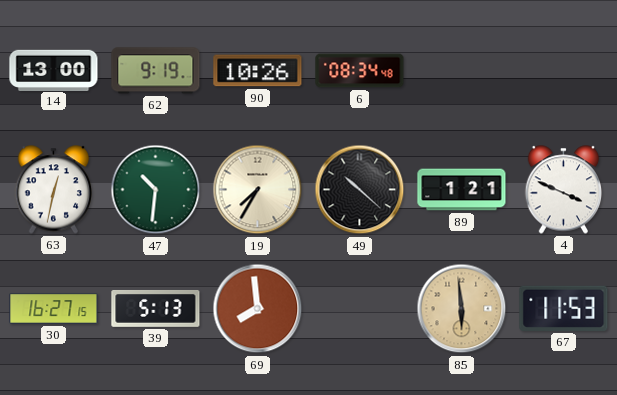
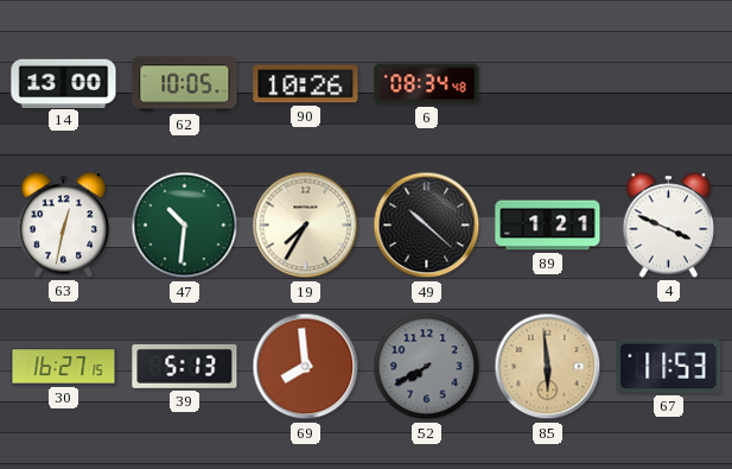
62: 9:19 -> 10:05
52: none -> 7:40
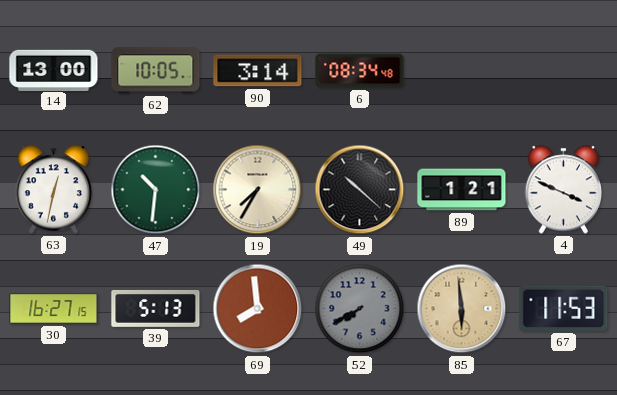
90: 10:26 -> 3:14
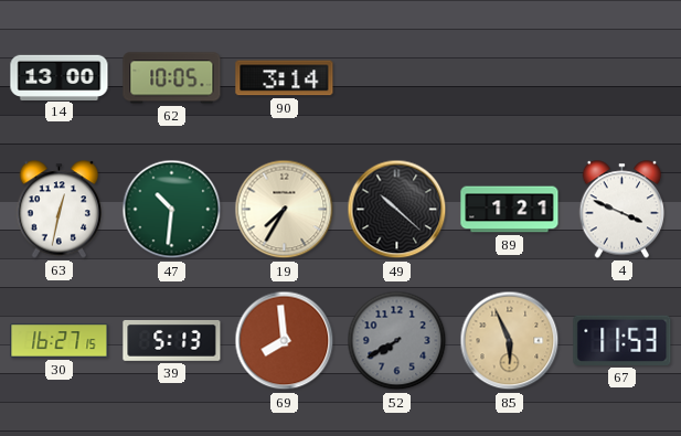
6: 08:34 -> none
85: 5:59 -> 5:56
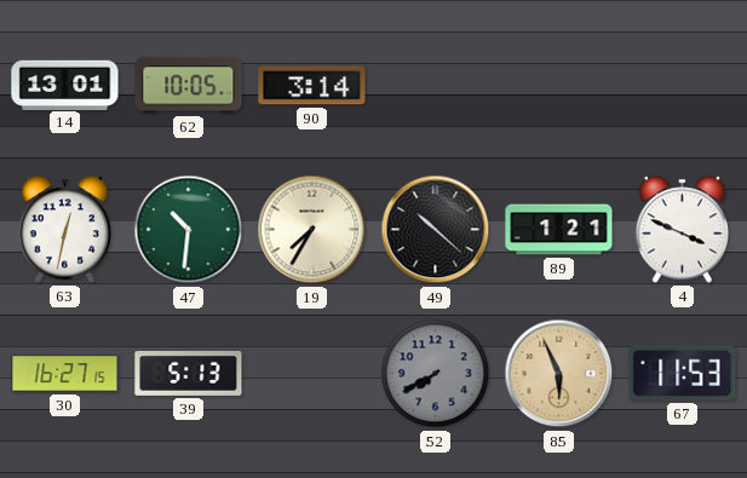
14: 13:00 -> 13:01
69: 7:59 -> none
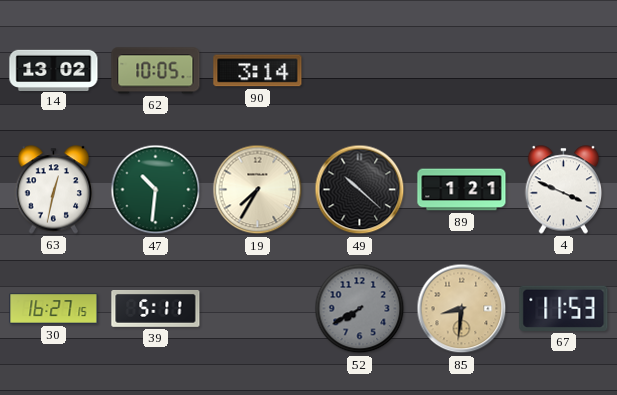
14: 13:01 -> 13:02
39: 5:13 -> 5:11
85: 5:56 -> 8:31
